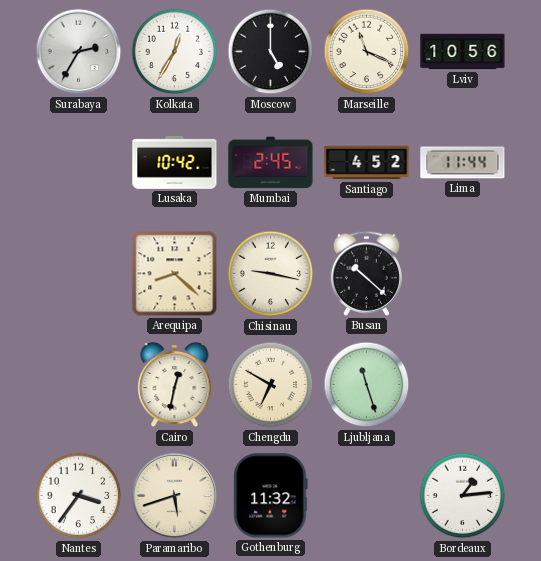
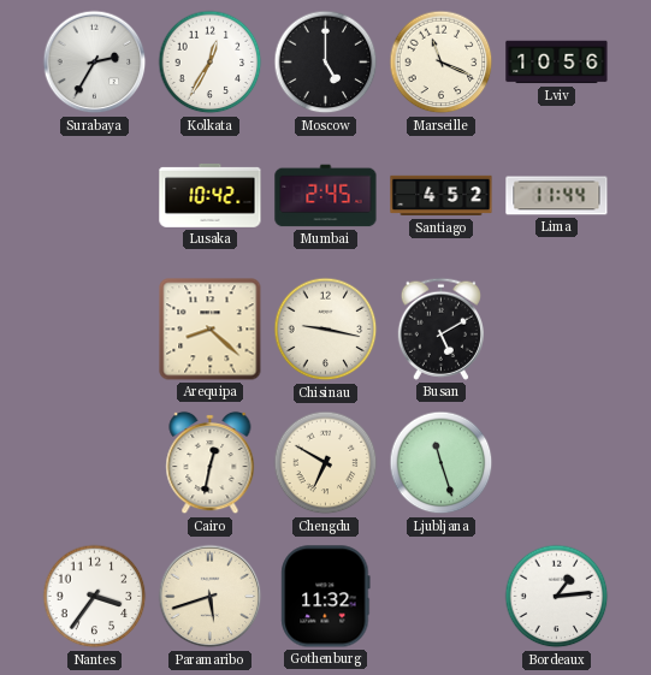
Busan: 10:22 -> 5:10
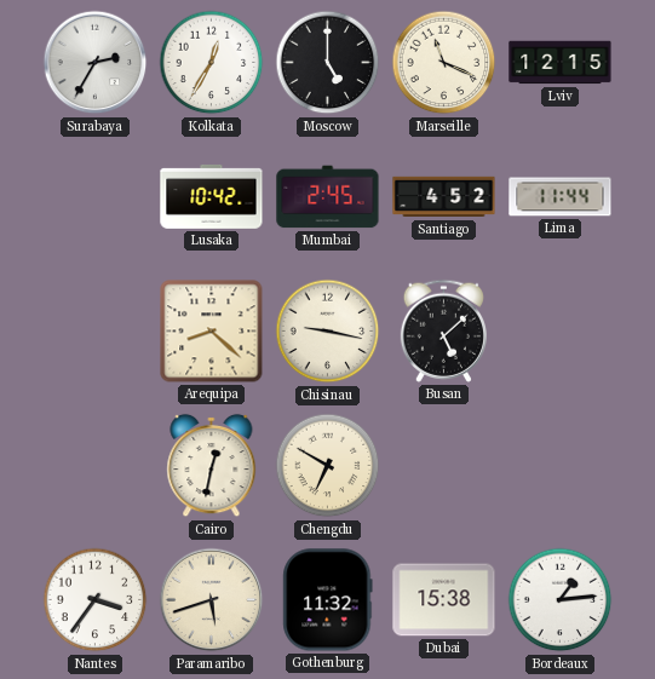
Lviv: 10:56 -> 12:15
Busan: 5:10 -> 5:08
Ljubljana: 11:27 -> none
Dubai: none -> 15:38
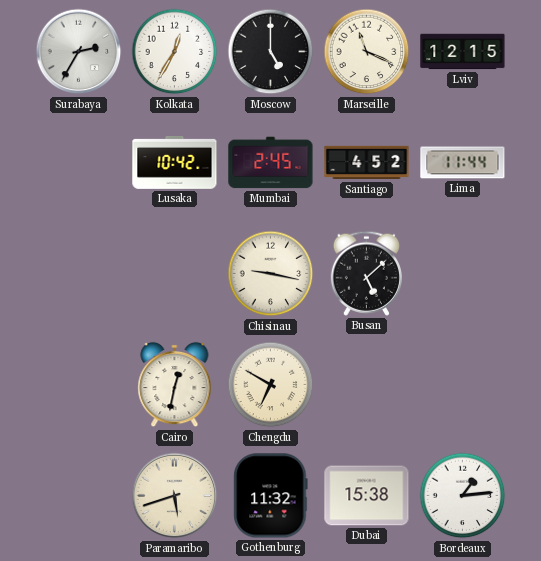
Arequipa: 8:22 -> none
Nantes: 3:36 -> none
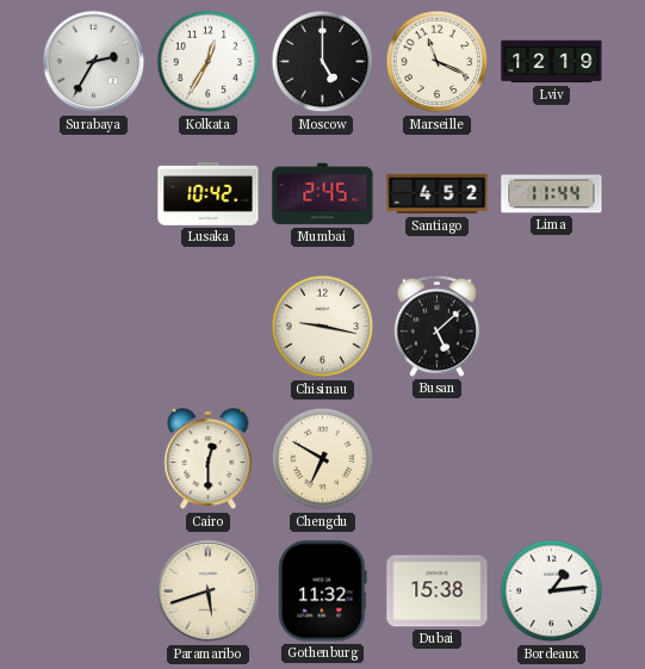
Lviv: 12:15 -> 12:19
Cairo: 12:32 -> 12:30
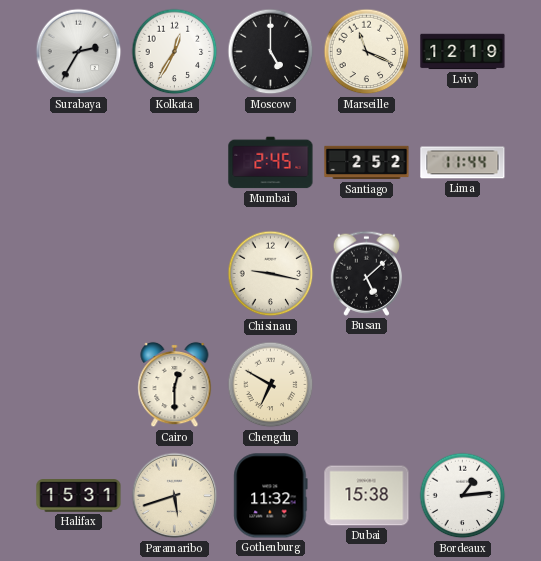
Lusaka: 10:42 -> none
Santiago: 4:52 -> 2:52
Halifax: none -> 15:31
